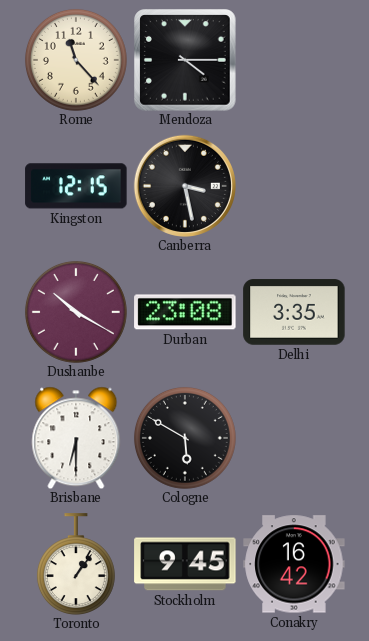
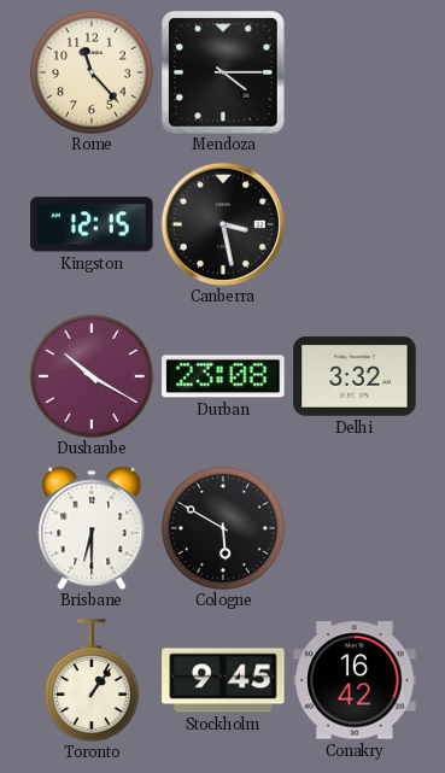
Delhi: 3:35 -> 3:32
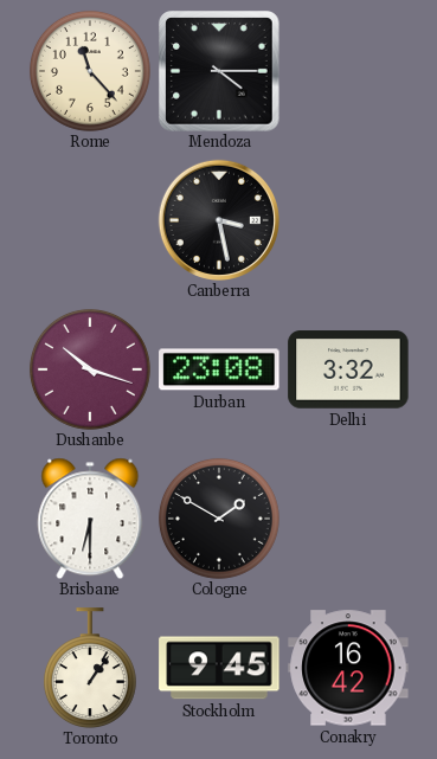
Kingston: 12:15 -> none
Dushanbe: 10:20 -> 10:18
Cologne: 5:50 -> 1:50
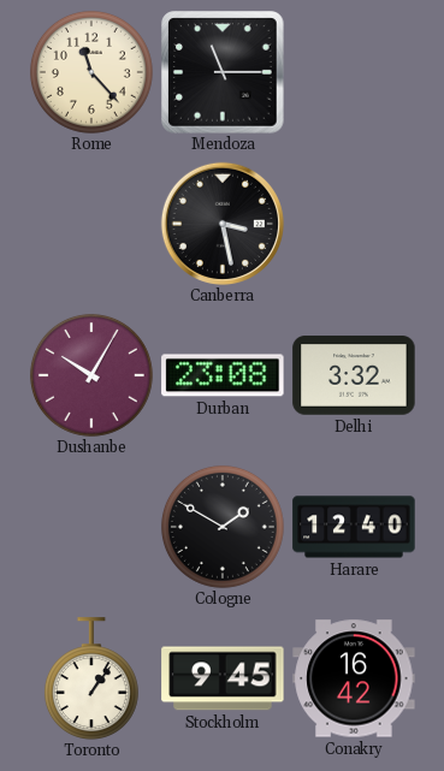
Mendoza: 4:15 -> 11:15
Dushanbe: 10:18 -> 10:05
Brisbane: 6:30 -> none
Harare: none -> 12:40
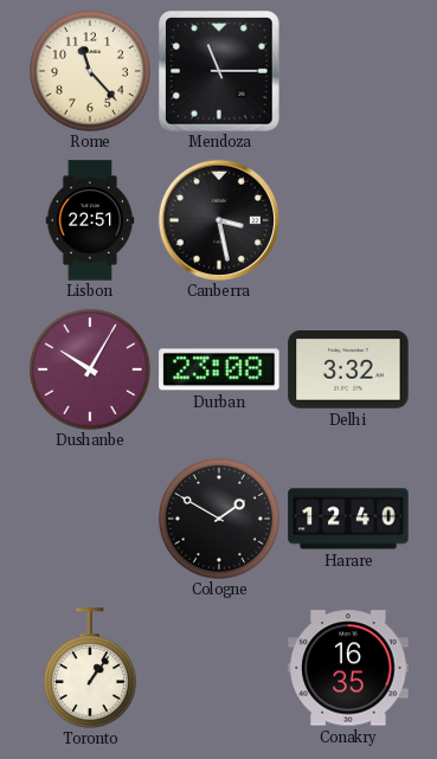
Lisbon: none -> 22:51
Stockholm: 9:45 -> none
Conakry: 16:42 -> 16:35
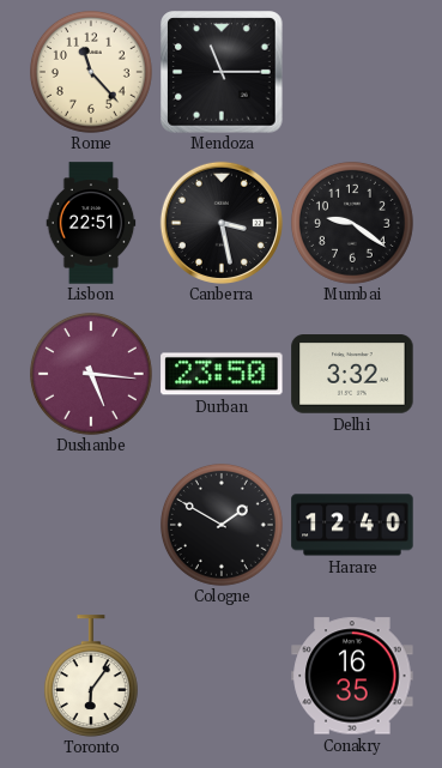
Mumbai: none -> 9:21
Dushanbe: 10:05 -> 5:16
Durban: 23:08 -> 23:50
Toronto: 1:06 -> 6:06
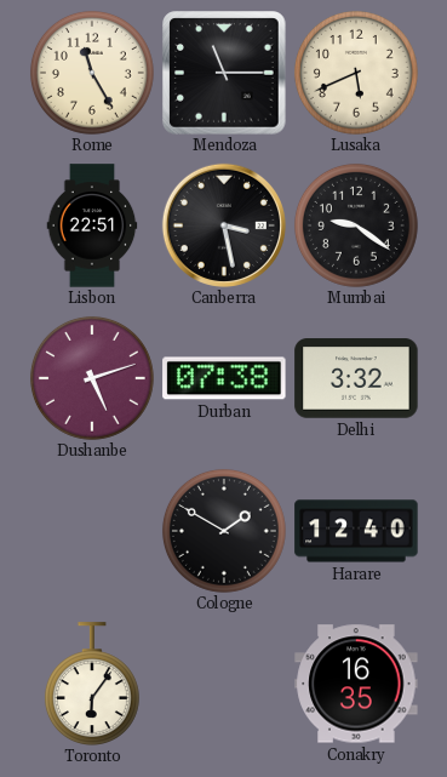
Rome: 11:23 -> 11:25
Lusaka: none -> 5:41
Dushanbe: 5:16 -> 5:12
Durban: 23:50 -> 07:38
